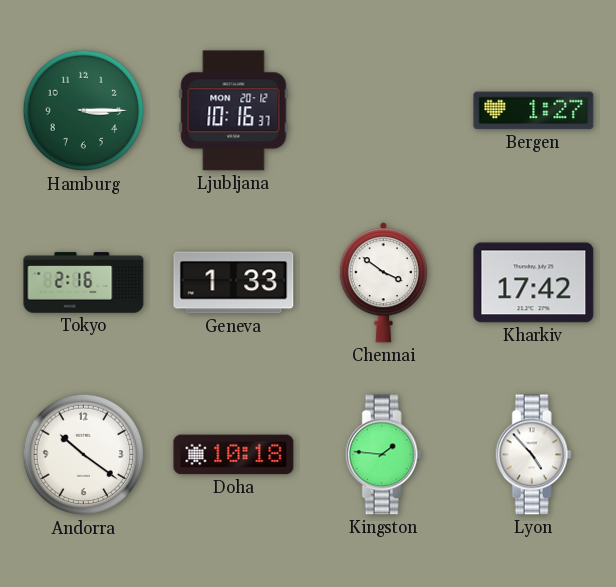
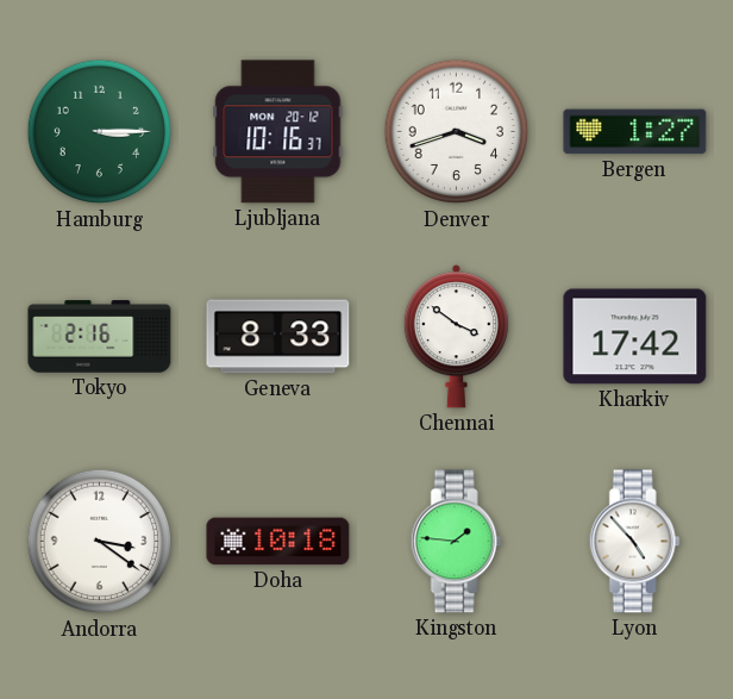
Denver: none -> 3:42
Geneva: 1:33 -> 8:33
Andorra: 10:21 -> 3:21
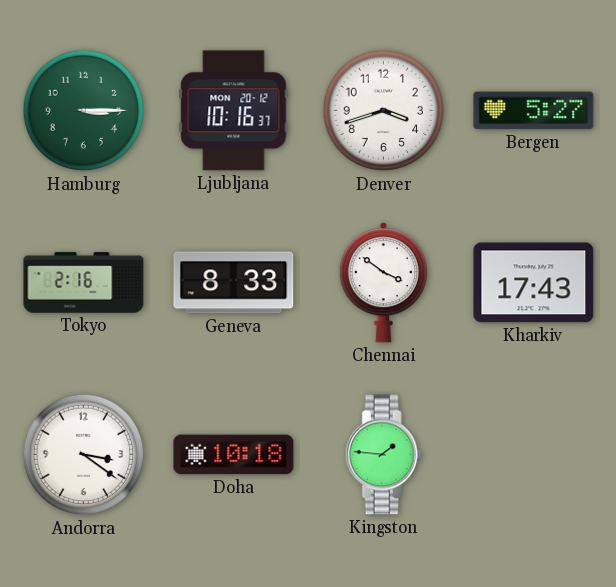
Bergen: 1:27 -> 5:27
Kharkiv: 17:42 -> 17:43
Lyon: 4:53 -> none
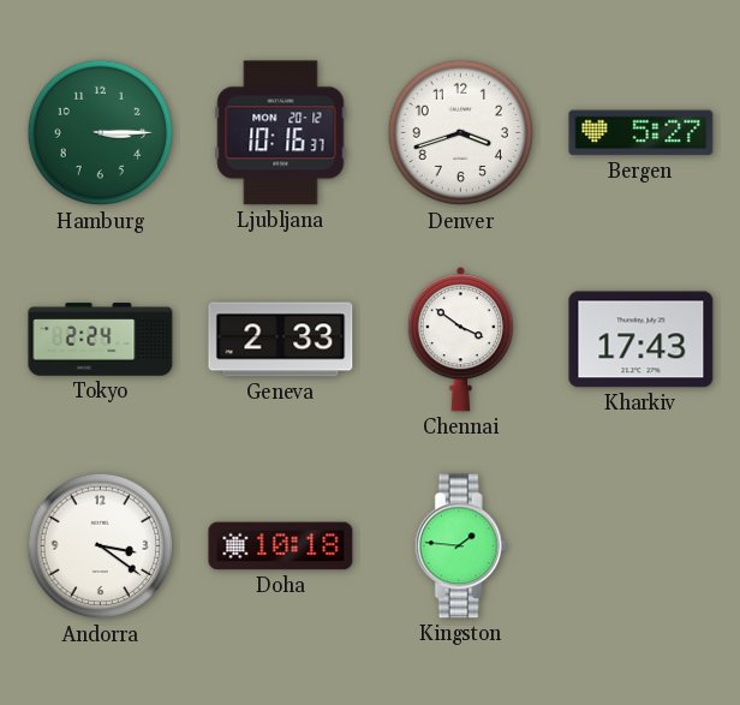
Tokyo: 2:16 -> 2:24
Geneva: 8:33 -> 2:33
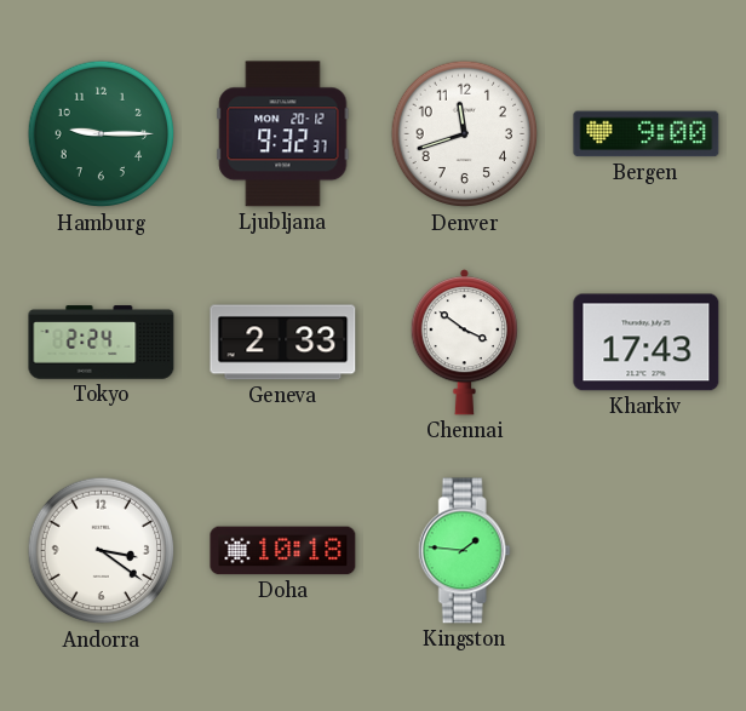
Hamburg: 3:15 -> 9:15
Ljubljana: 10:16 -> 9:32
Denver: 3:42 -> 11:42
Bergen: 5:27 -> 9:00
